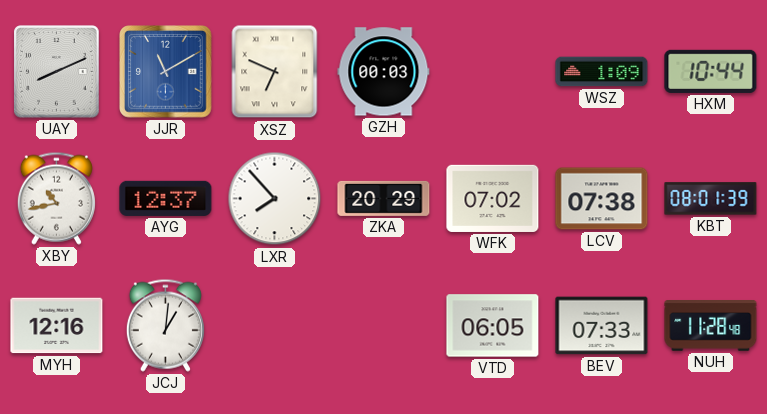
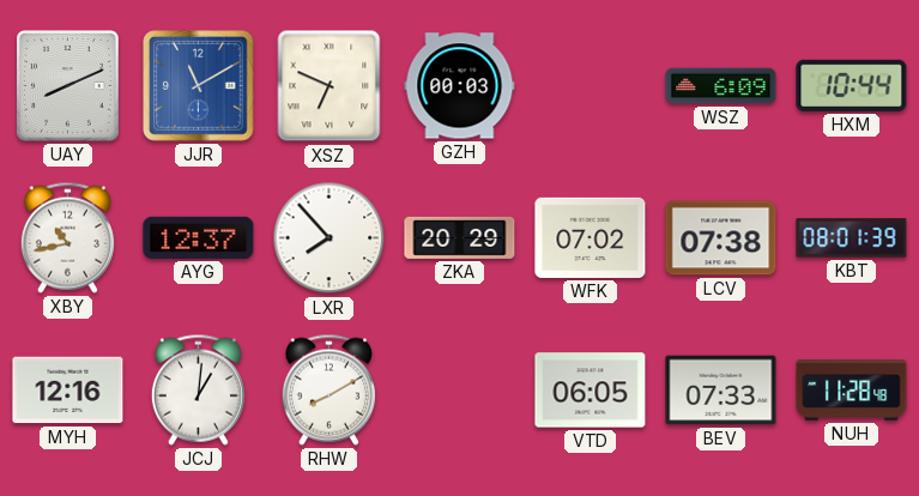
WSZ: 1:09 -> 6:09
RHW: none -> 8:10
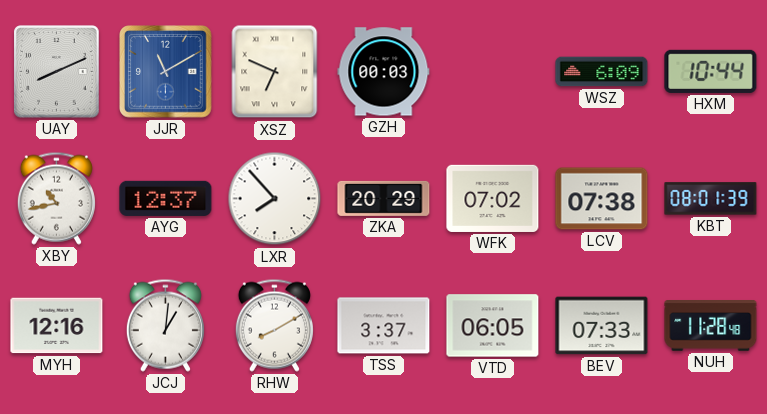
TSS: none -> 3:37
